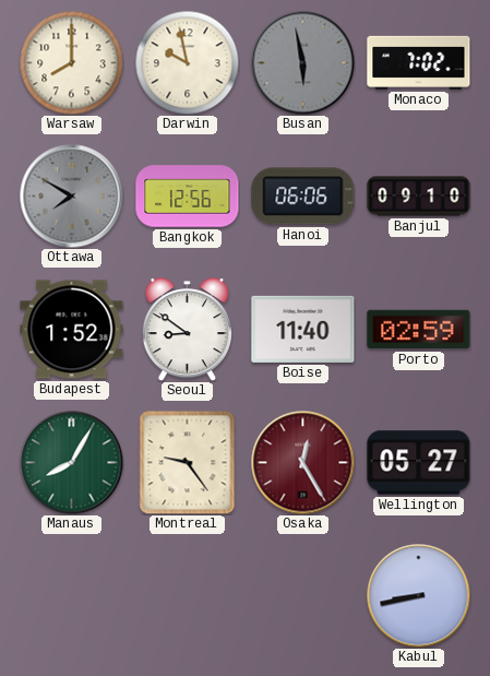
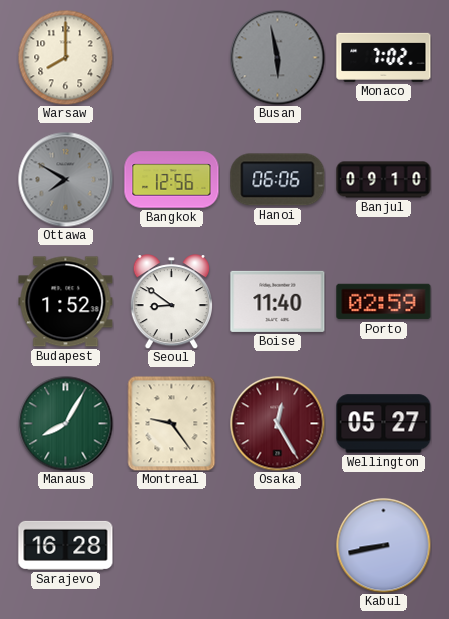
Darwin: 9:58 -> none
Sarajevo: none -> 16:28
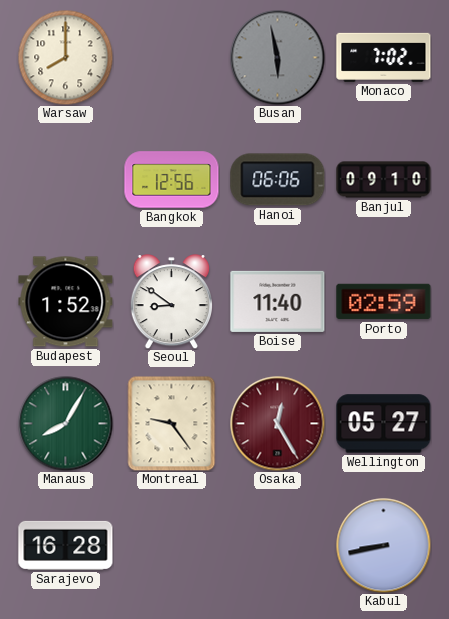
Ottawa: 7:50 -> none
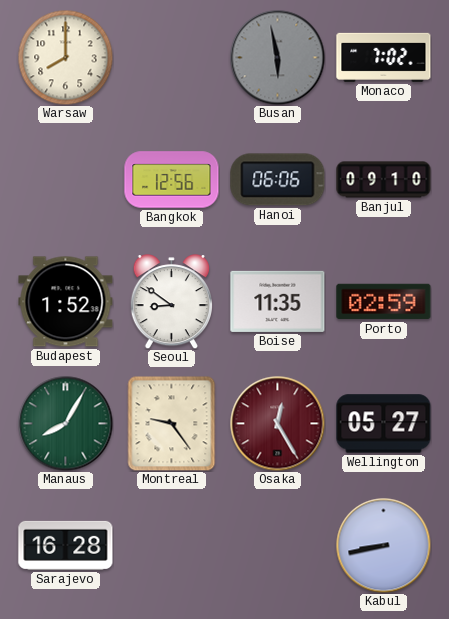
Boise: 11:40 -> 11:35
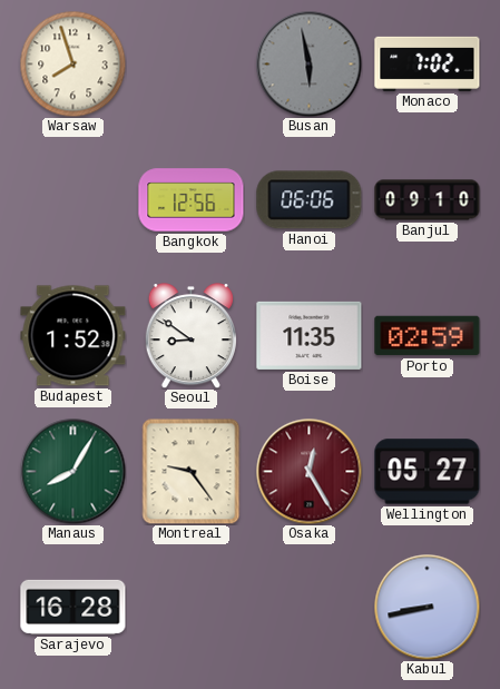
Warsaw: 8:00 -> 7:57
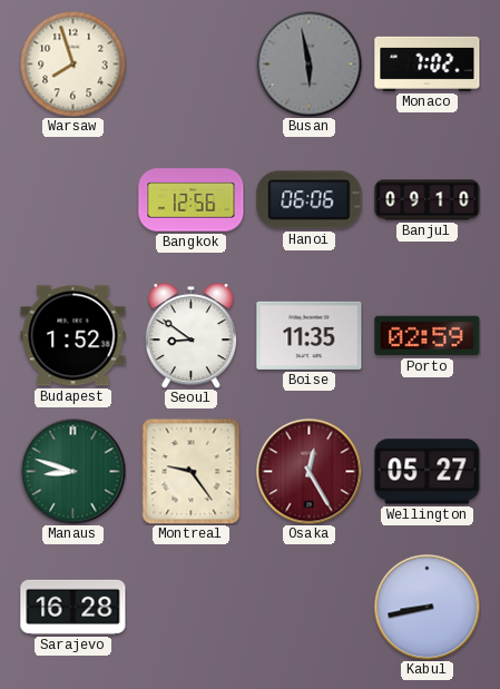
Manaus: 8:05 -> 8:48
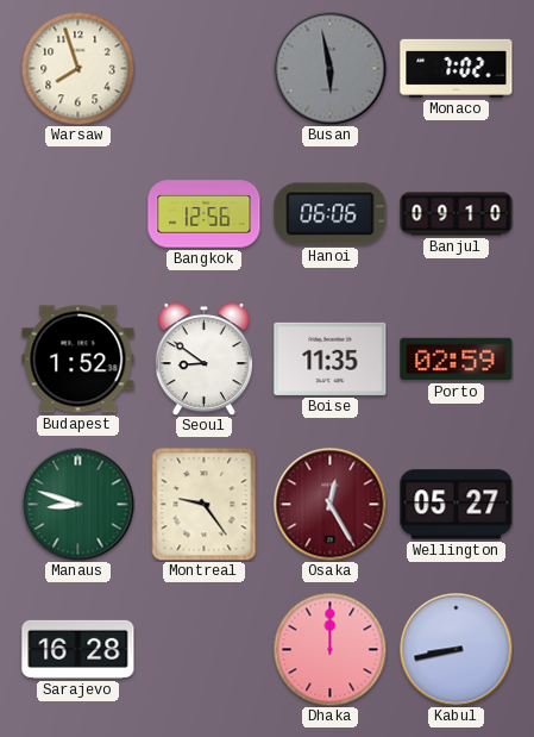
Dhaka: none -> 12:00
